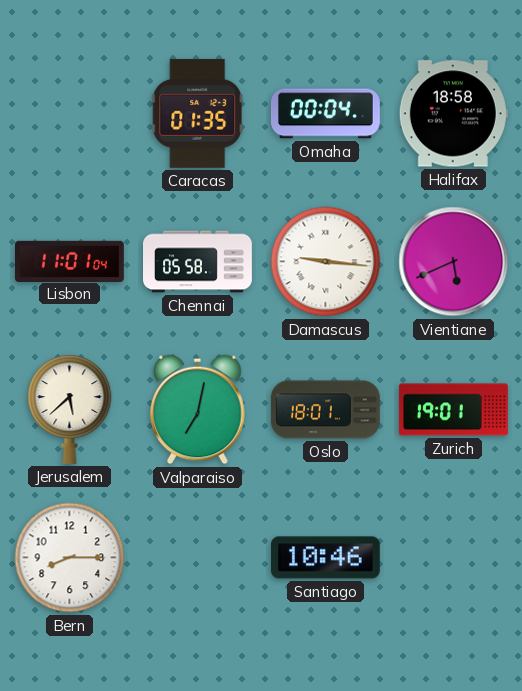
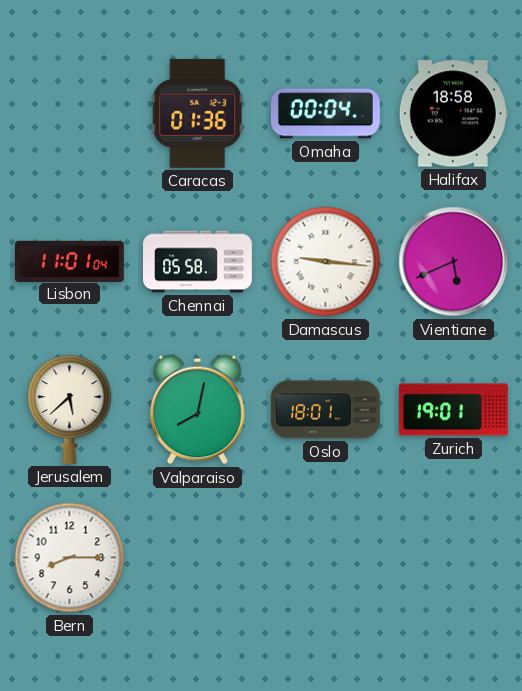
Caracas: 01:35 -> 01:36
Valparaiso: 7:02 -> 8:02
Santiago: 10:46 -> none
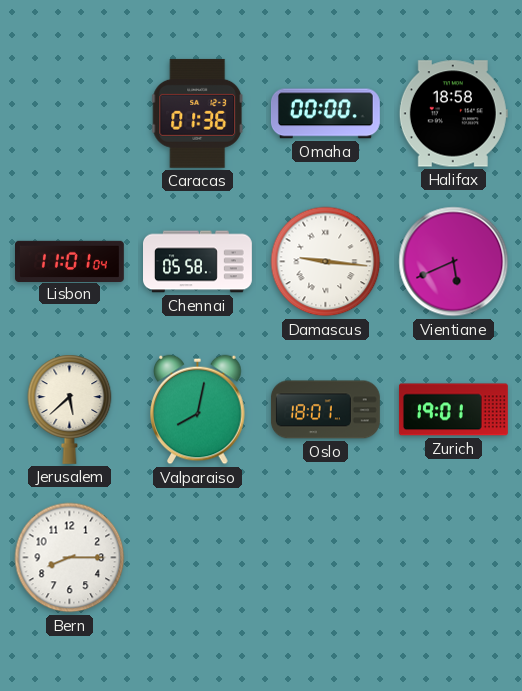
Omaha: 00:04 -> 00:00
